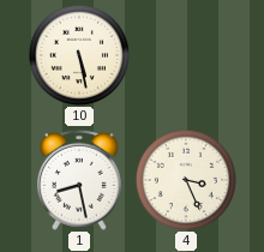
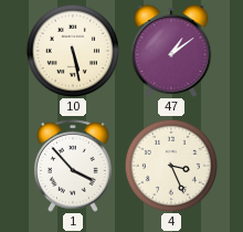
47: none -> 1:09
1: 8:28 -> 3:53
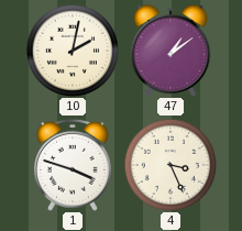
10: 5:28 -> 2:02
1: 3:53 -> 3:48
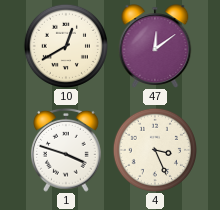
10: 2:02 -> 12:40
47: 1:09 -> 12:09
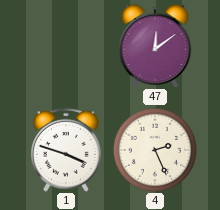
10: 12:40 -> none
4: 3:26 -> 2:26
